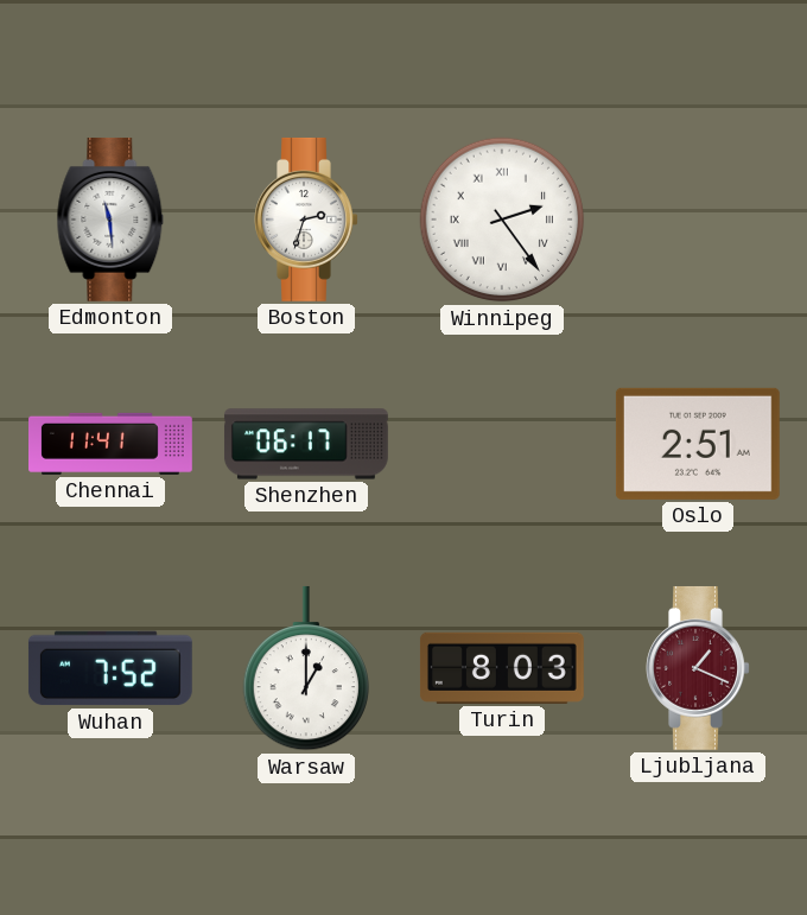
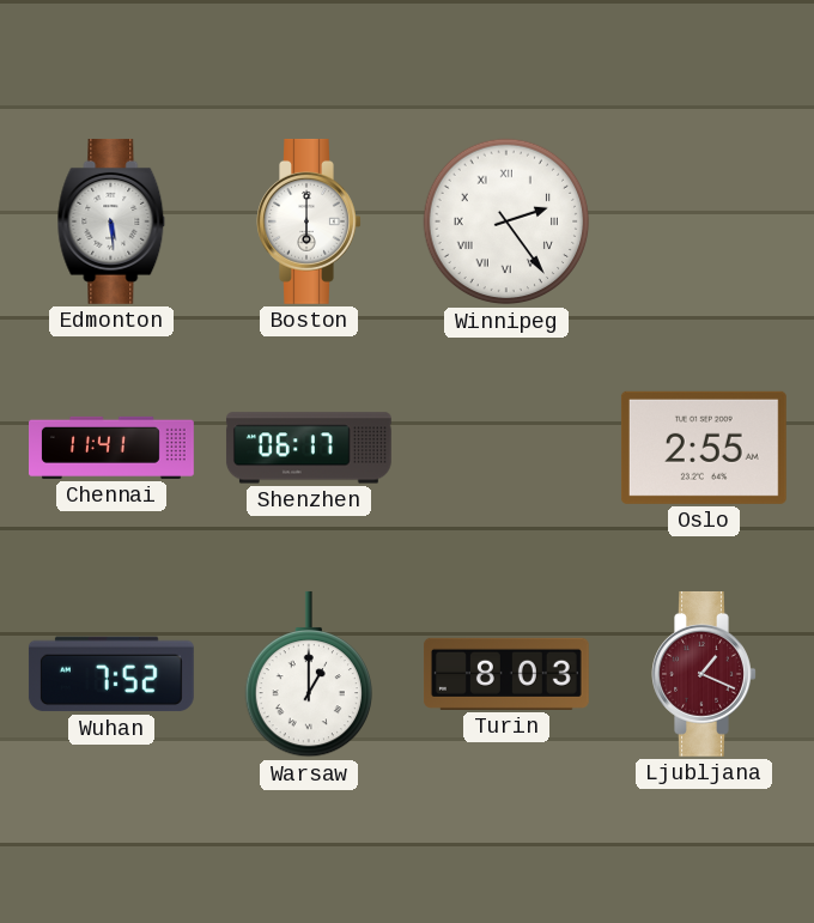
Edmonton: 11:29 -> 5:29
Boston: 2:33 -> 6:00
Oslo: 2:51 -> 2:55
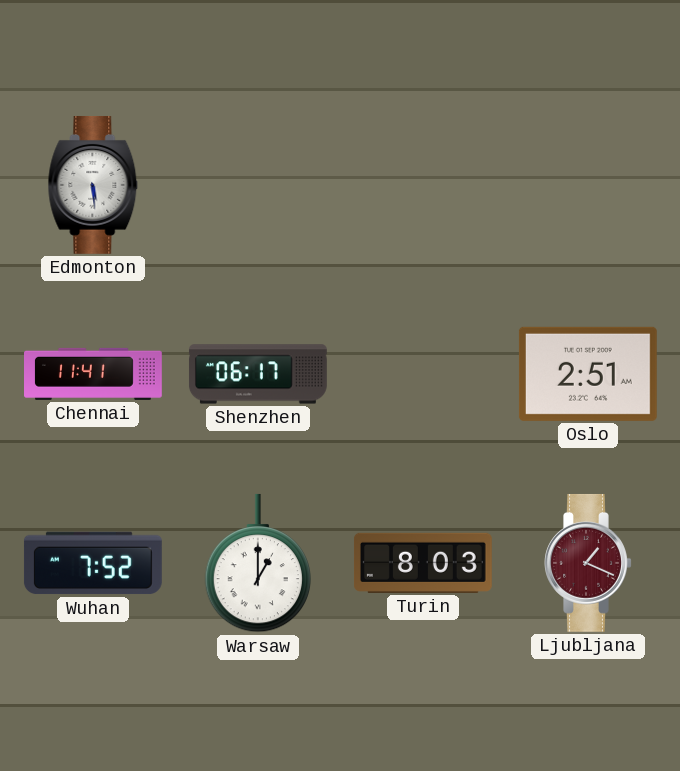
Boston: 6:00 -> none
Winnipeg: 2:24 -> none
Oslo: 2:55 -> 2:51
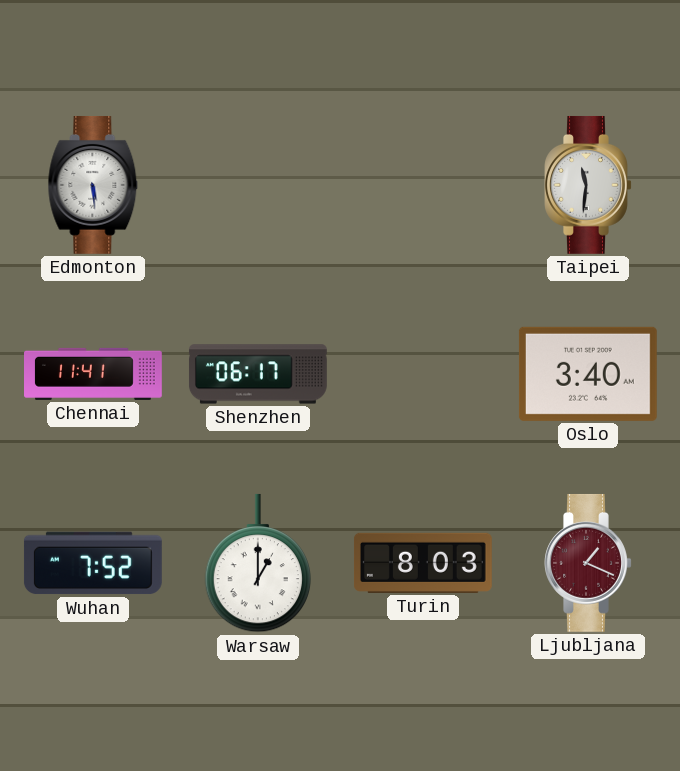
Taipei: none -> 11:31
Oslo: 2:51 -> 3:40
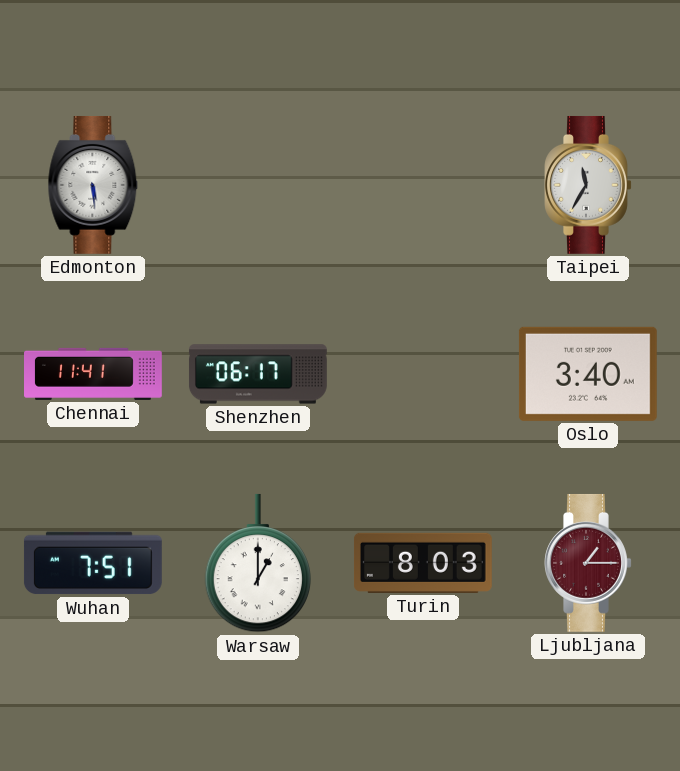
Taipei: 11:31 -> 11:35
Wuhan: 7:52 -> 7:51
Ljubljana: 1:19 -> 1:15
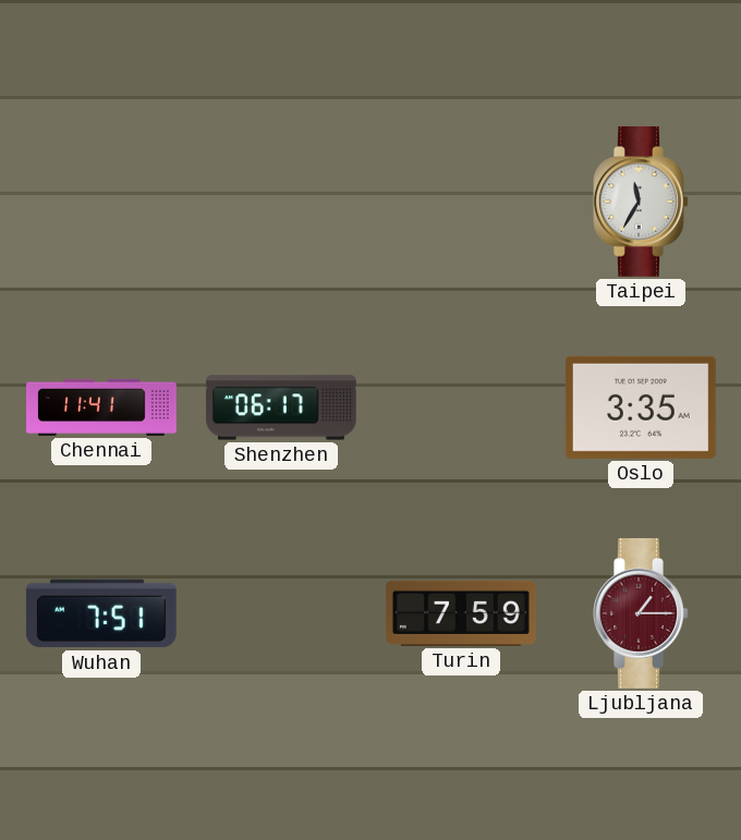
Edmonton: 5:29 -> none
Oslo: 3:40 -> 3:35
Warsaw: 1:00 -> none
Turin: 8:03 -> 7:59
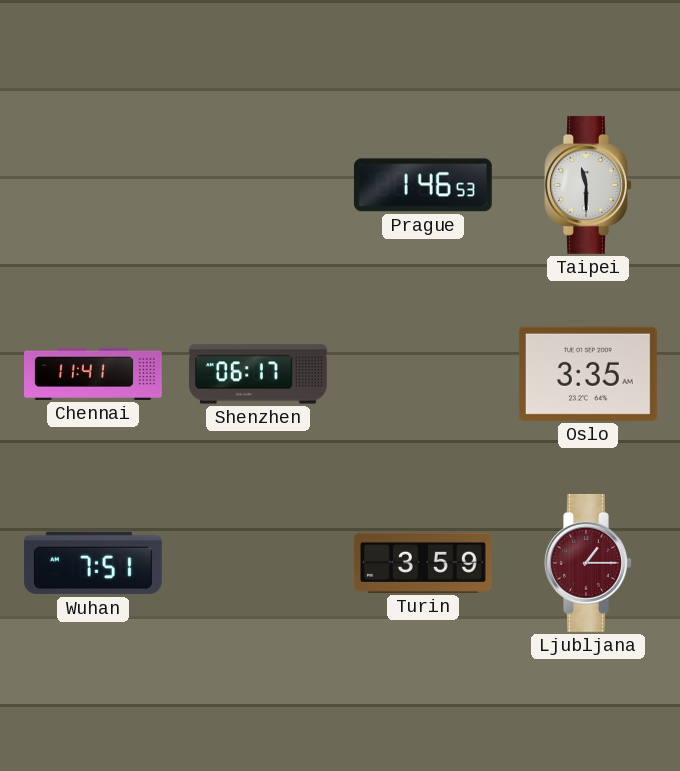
Prague: none -> 1:46
Taipei: 11:35 -> 11:30
Turin: 7:59 -> 3:59
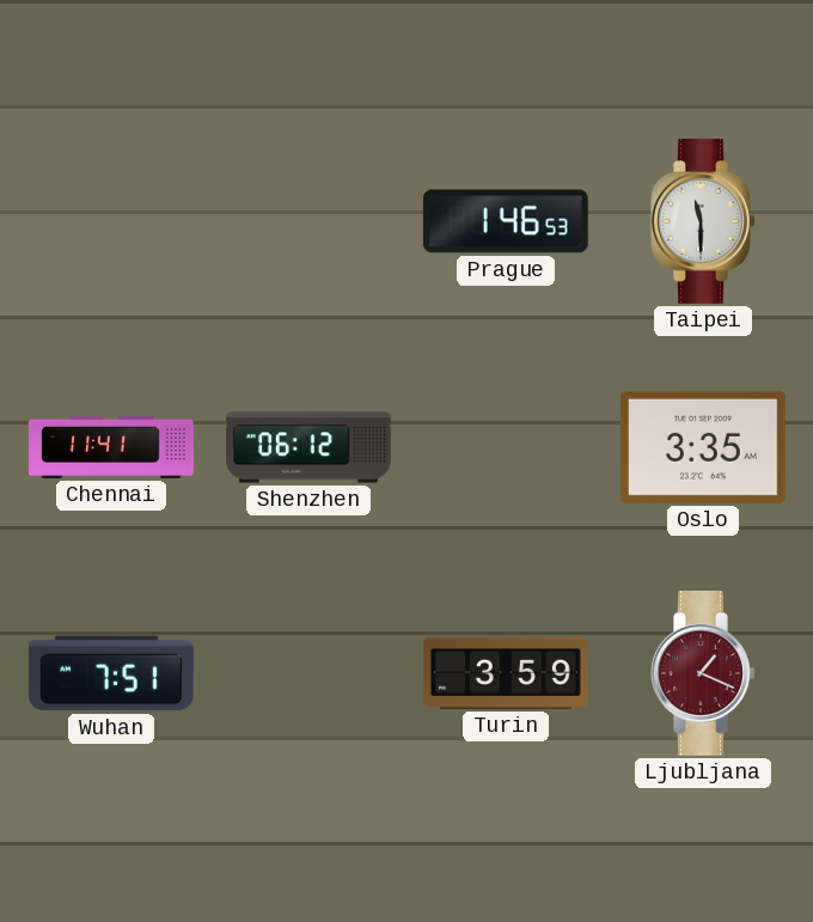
Shenzhen: 06:17 -> 06:12
Ljubljana: 1:15 -> 1:19
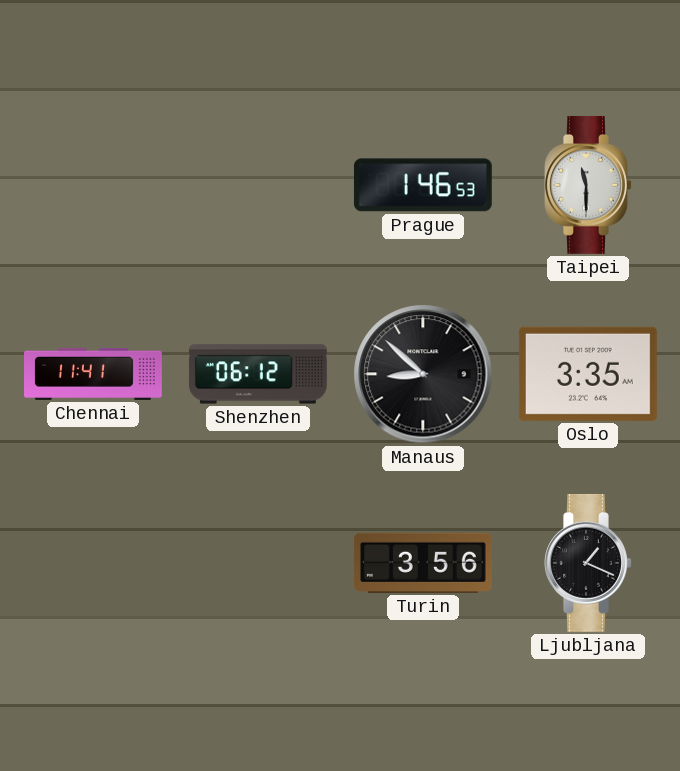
Manaus: none -> 8:52
Wuhan: 7:51 -> none
Turin: 3:59 -> 3:56
Ljubljana dial: burgundy -> black
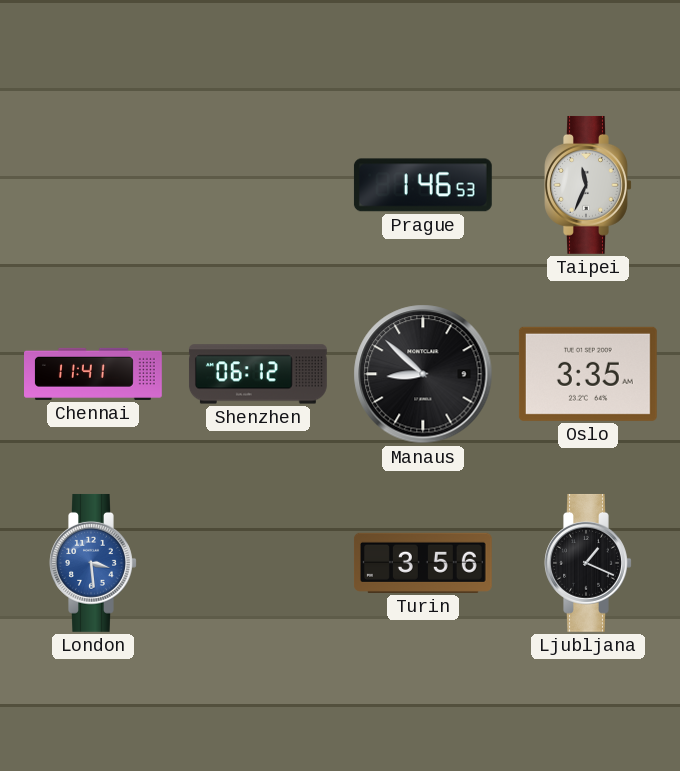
Taipei: 11:30 -> 11:34
London: none -> 3:29
